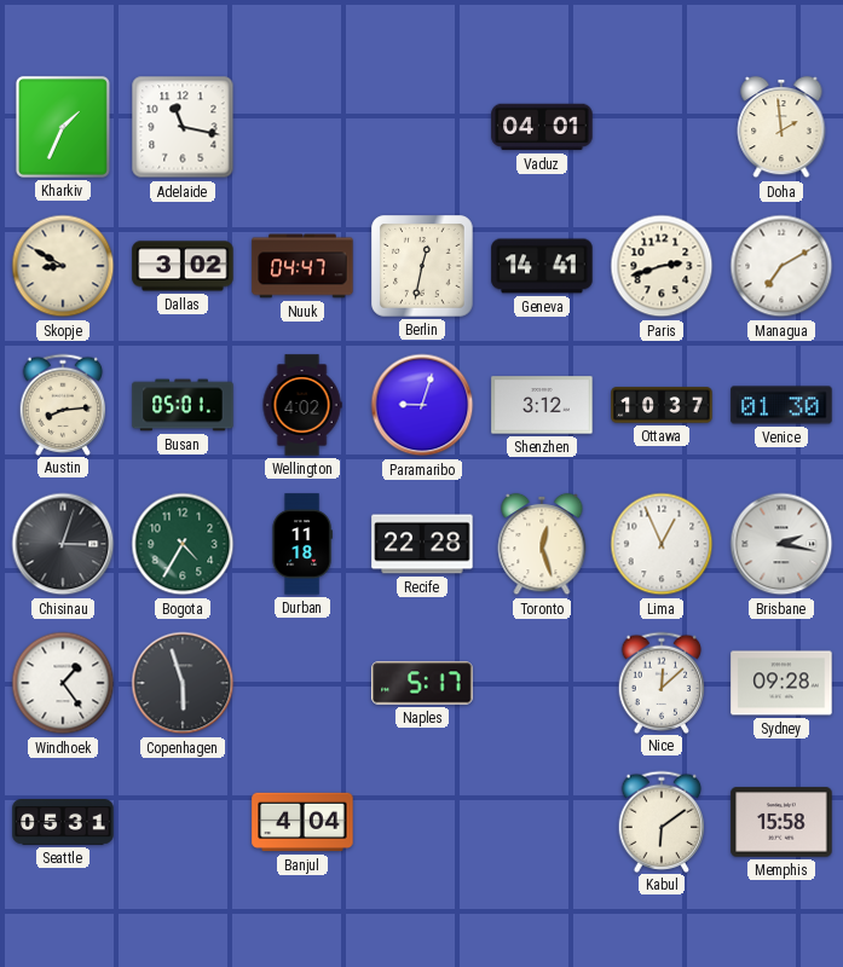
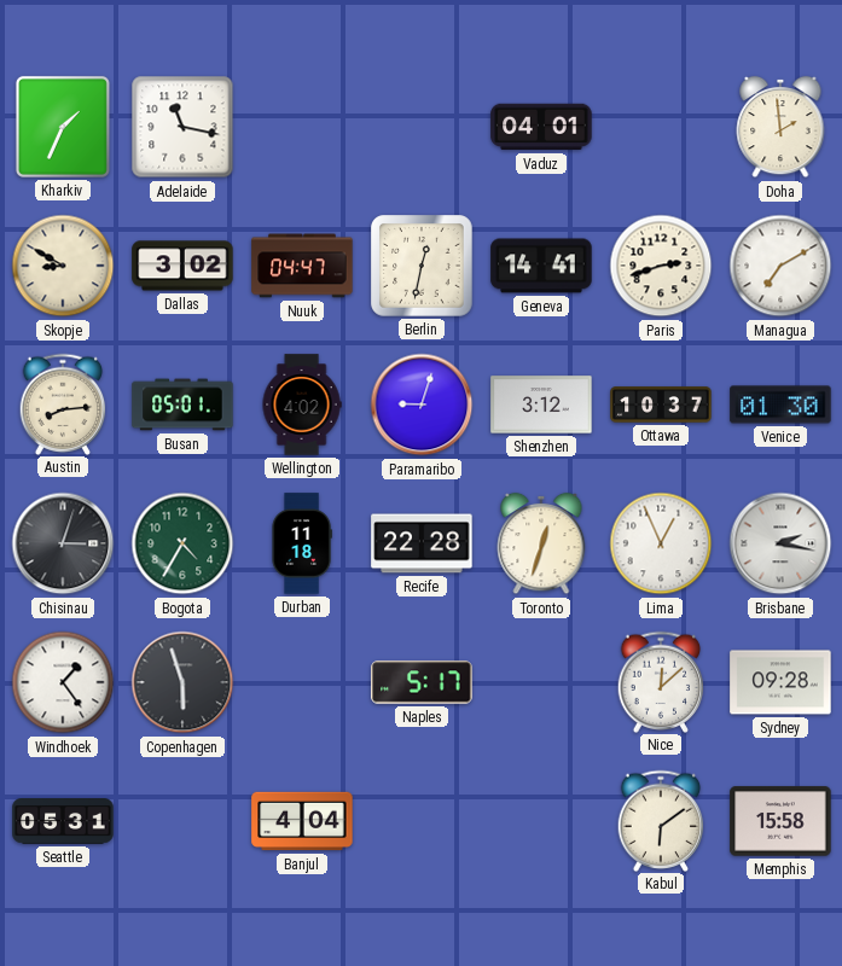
Toronto: 12:27 -> 12:33
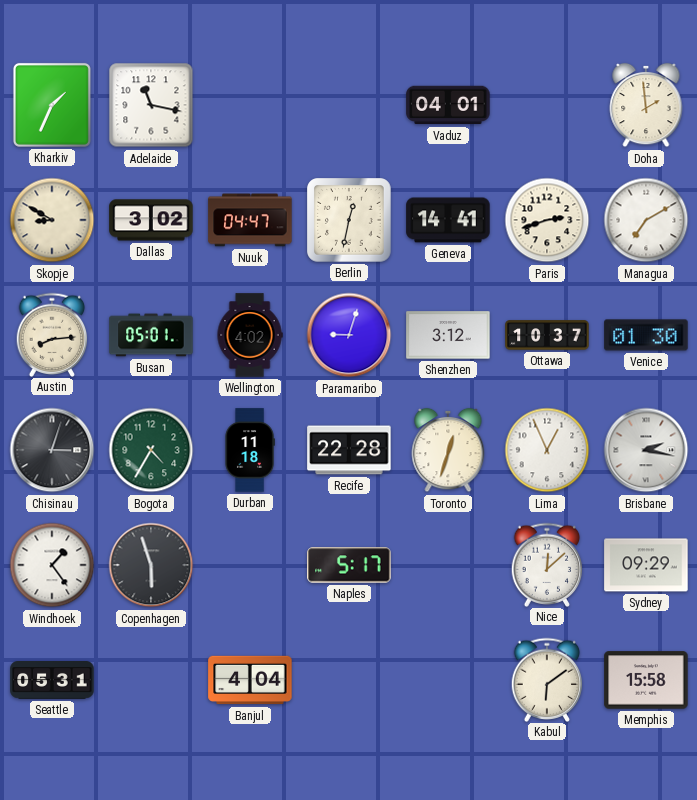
Sydney: 09:28 -> 09:29
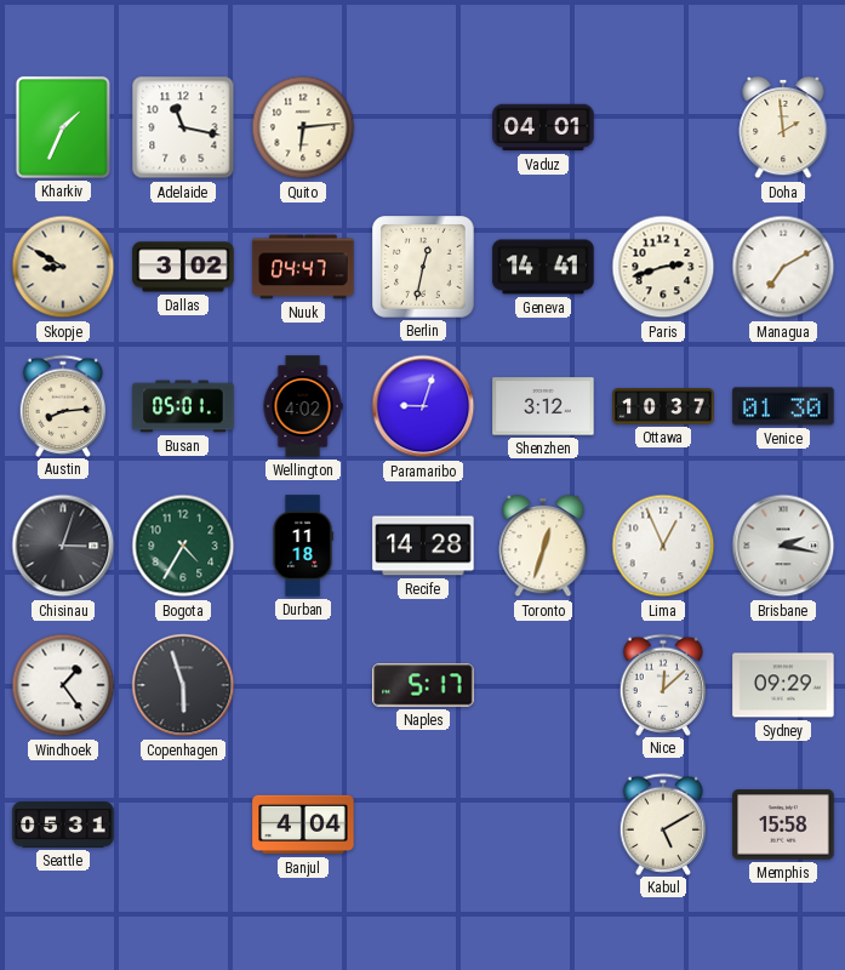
Quito: none -> 6:14
Recife: 22:28 -> 14:28
Kabul: 6:09 -> 5:10
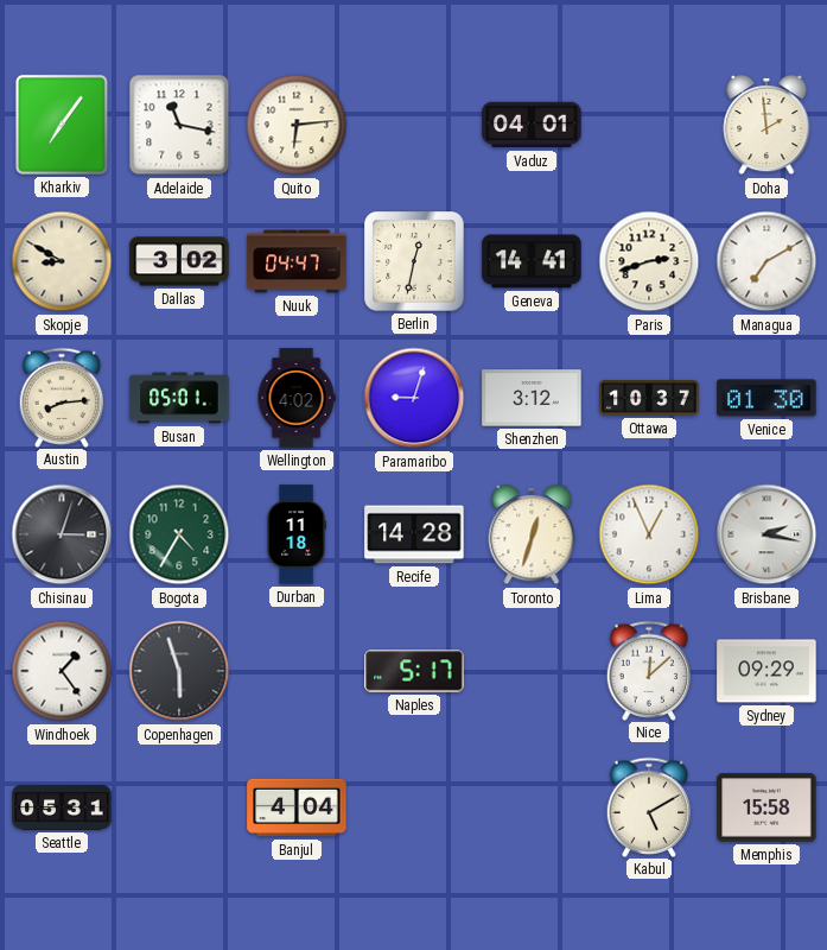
Kharkiv: 1:34 -> 7:06
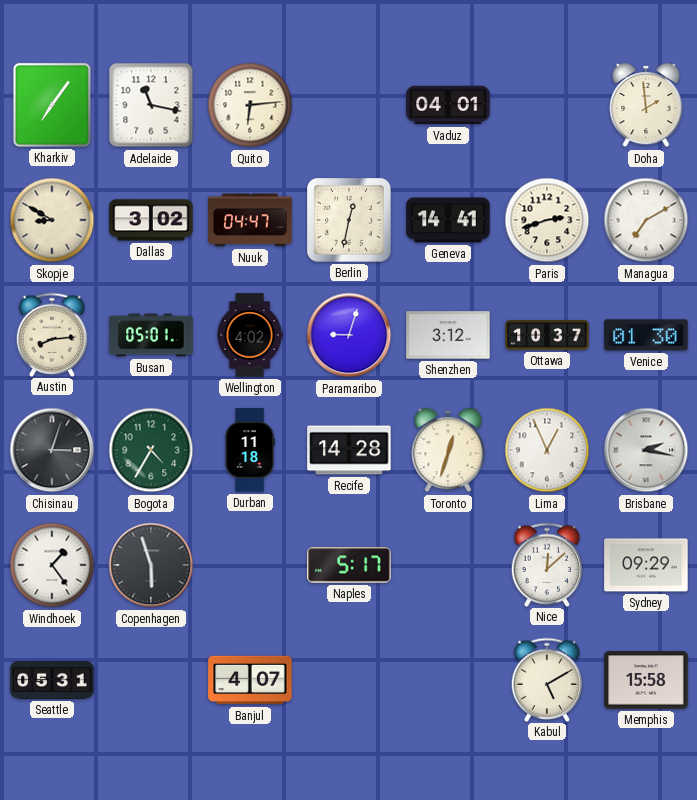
Banjul: 4:04 -> 4:07
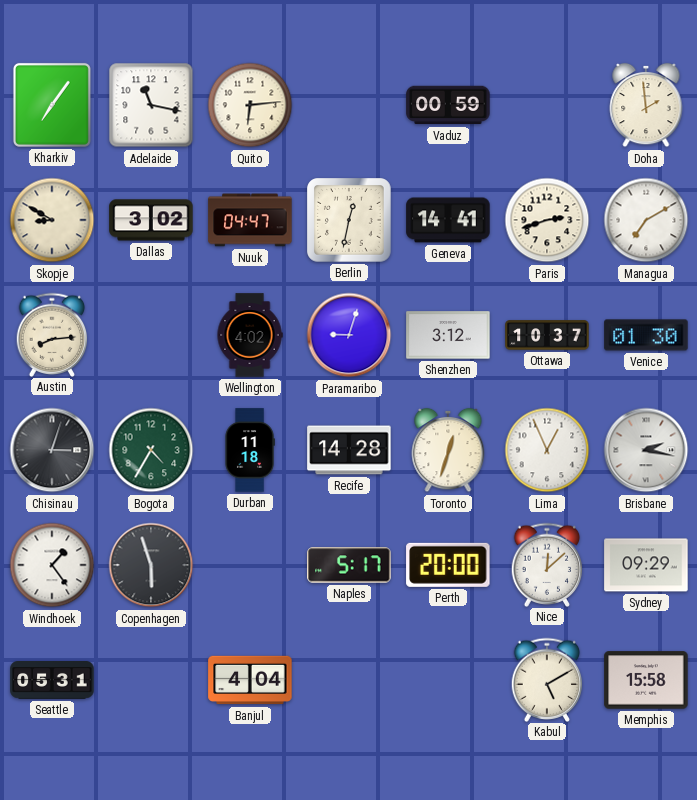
Vaduz: 04:01 -> 00:59
Busan: 05:01 -> none
Perth: none -> 20:00
Banjul: 4:07 -> 4:04
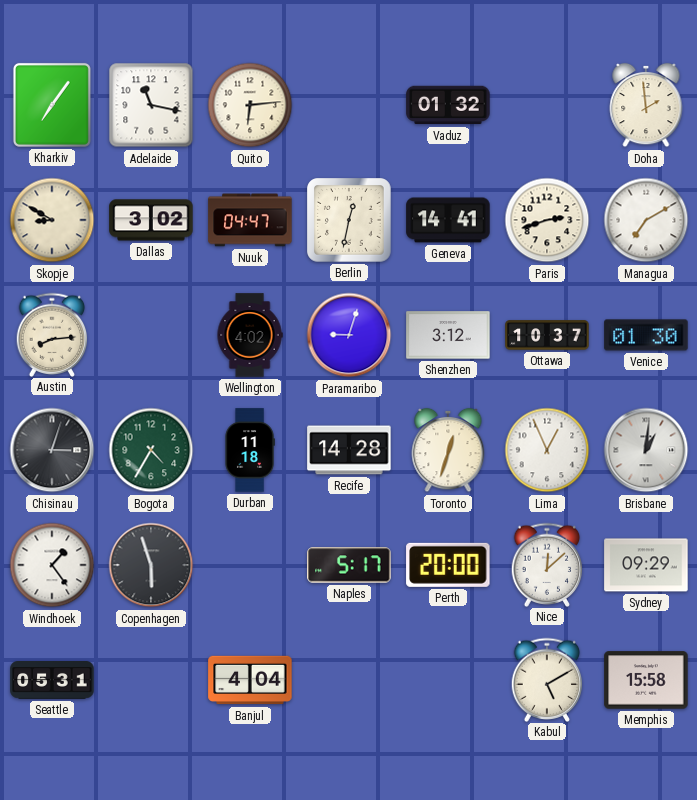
Vaduz: 00:59 -> 01:32
Brisbane: 2:17 -> 1:01
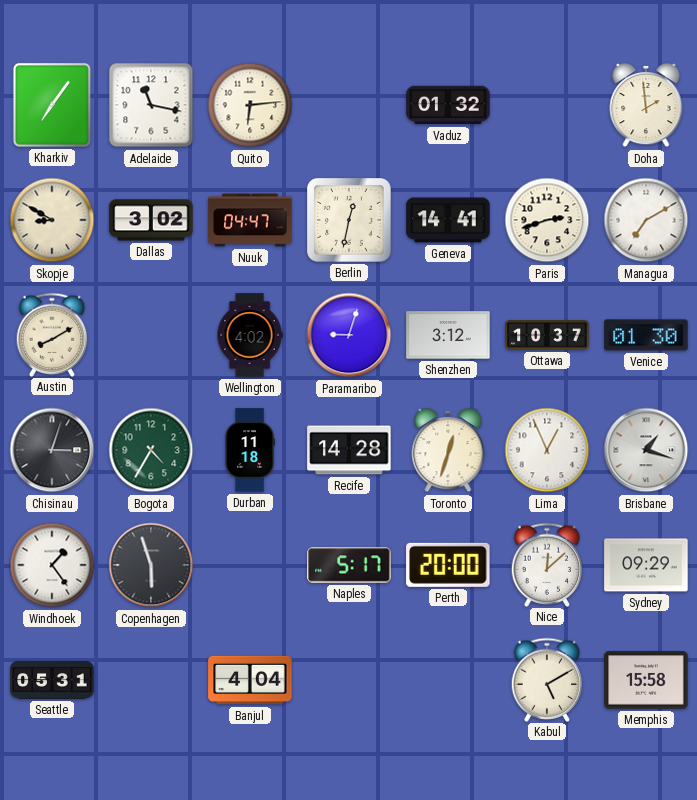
Austin: 8:14 -> 8:10
Brisbane: 1:01 -> 1:18
